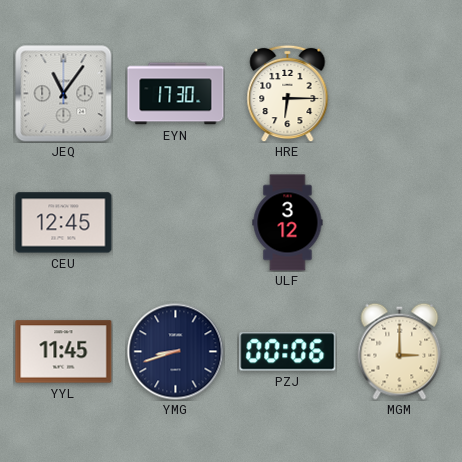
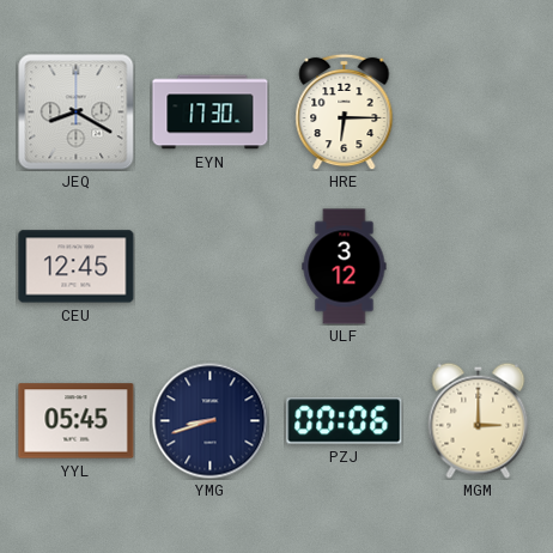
JEQ: 11:06 -> 8:20
YYL: 11:45 -> 05:45
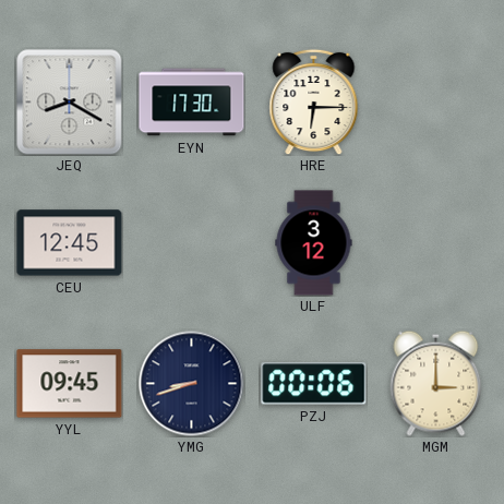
YYL: 05:45 -> 09:45
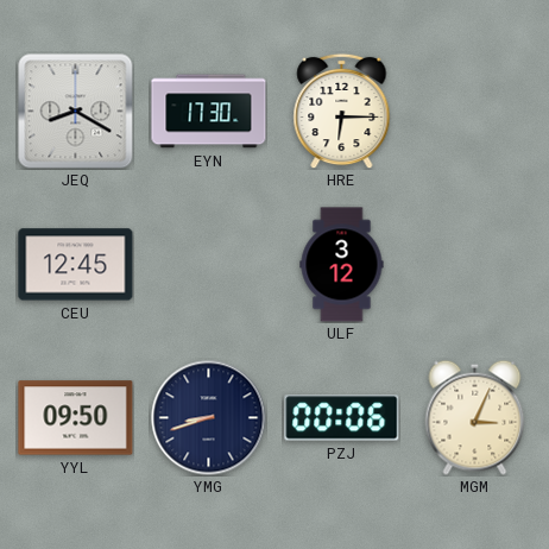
YYL: 09:45 -> 09:50
MGM: 3:00 -> 3:04
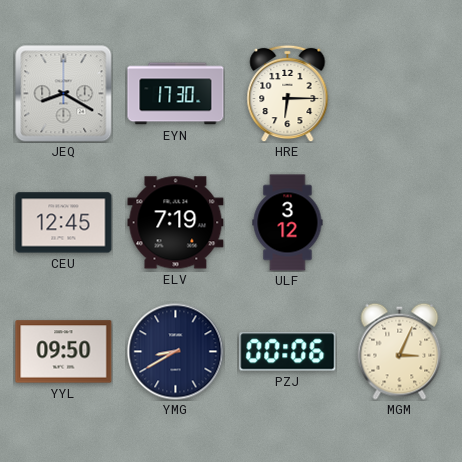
ELV: none -> 7:19
YMG: 8:42 -> 8:40
